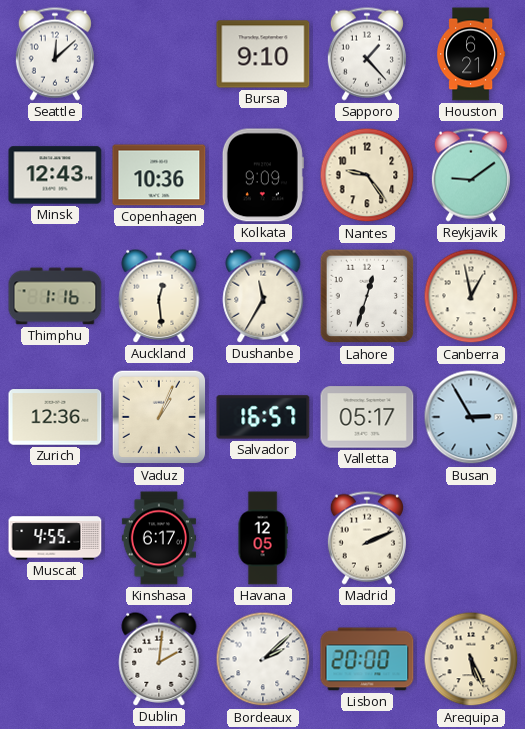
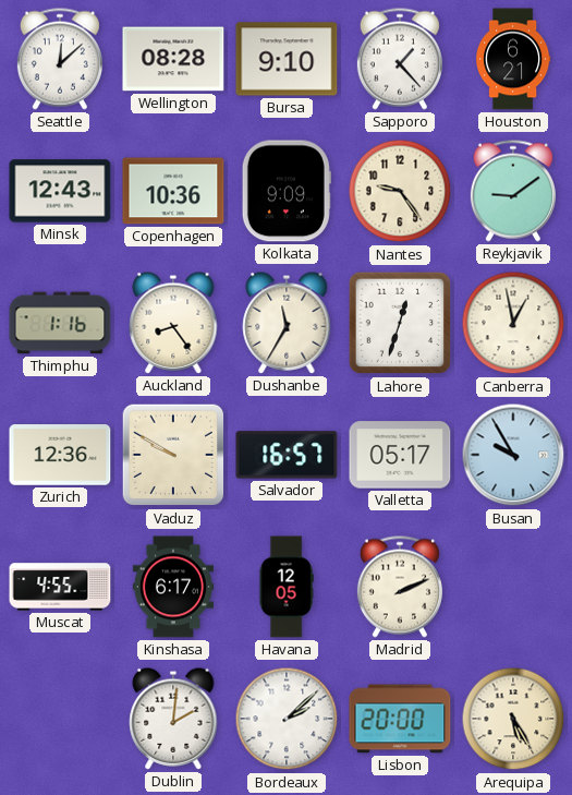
Wellington: none -> 08:28
Auckland: 12:29 -> 8:24
Vaduz: 1:04 -> 9:50
Busan: 2:55 -> 9:55
Arequipa: 5:26 -> 5:25
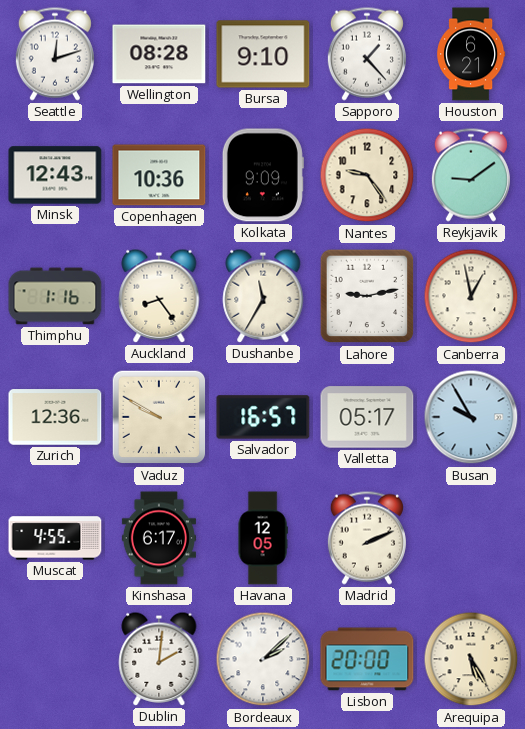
Seattle: 12:08 -> 12:12
Lahore: 12:33 -> 9:13
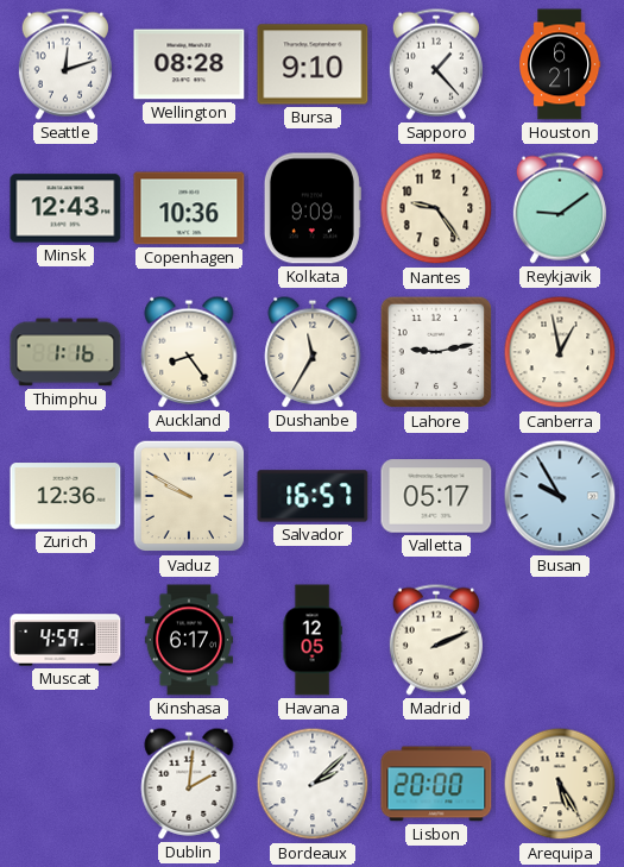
Muscat: 4:55 -> 4:59
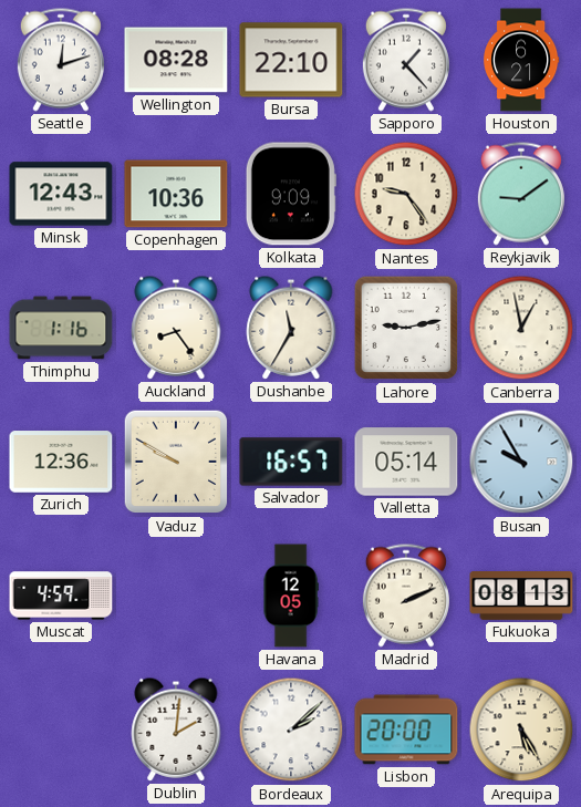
Bursa: 9:10 -> 22:10
Valletta: 05:17 -> 05:14
Kinshasa: 6:17 -> none
Fukuoka: none -> 08:13
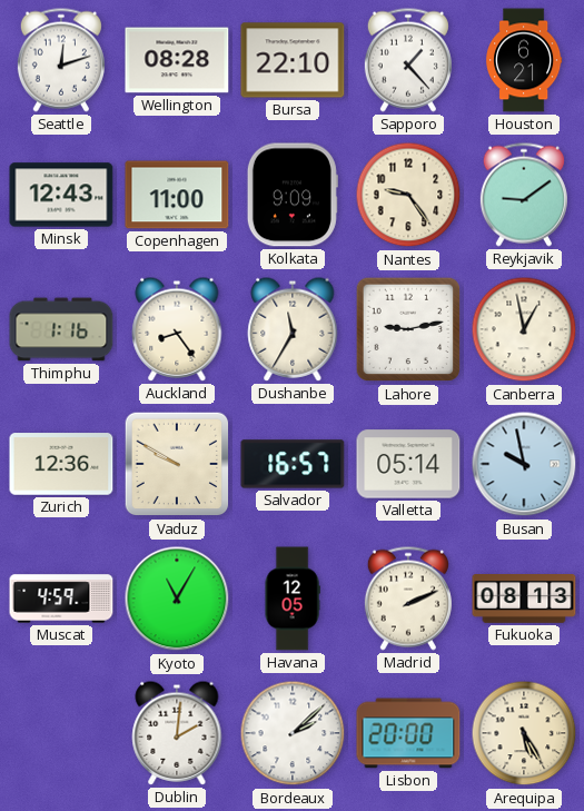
Copenhagen: 10:36 -> 11:00
Busan: 9:55 -> 9:58
Kyoto: none -> 11:05
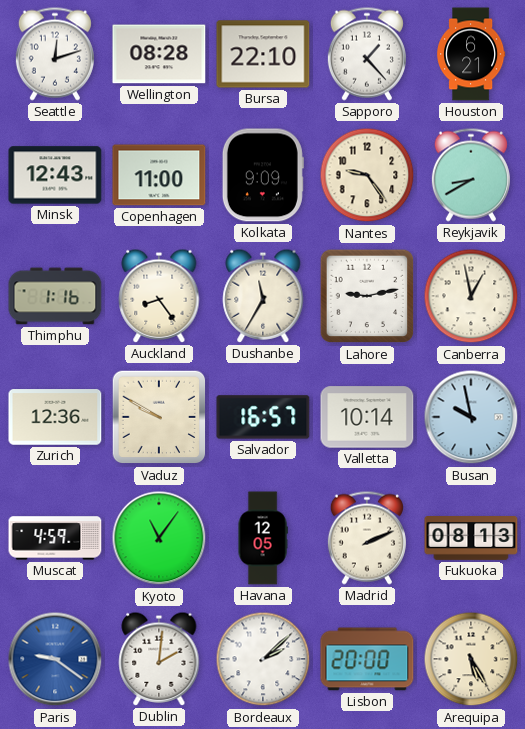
Reykjavik: 9:09 -> 8:40
Valletta: 05:14 -> 10:14
Kyoto: 11:05 -> 11:06
Paris: none -> 9:21
